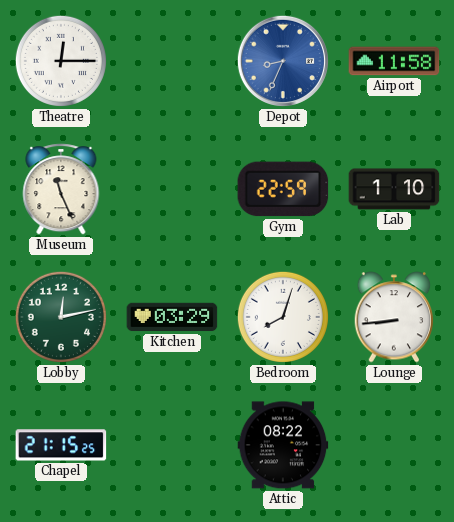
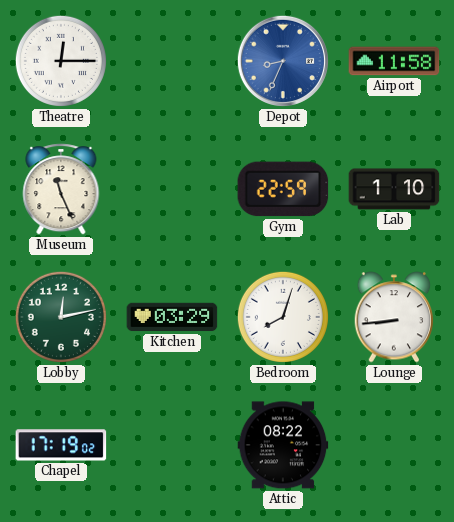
Chapel: 21:15 -> 17:19
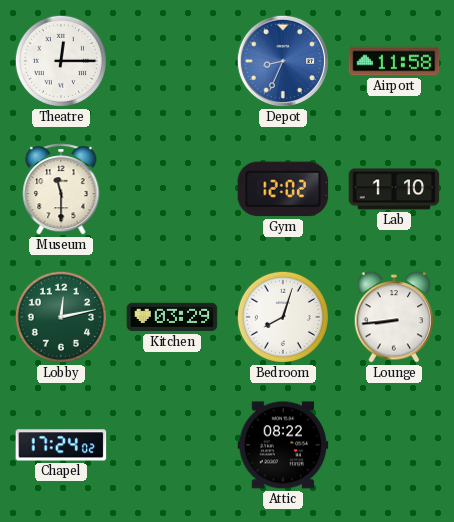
Museum: 11:26 -> 11:30
Gym: 22:59 -> 12:02
Chapel: 17:19 -> 17:24
